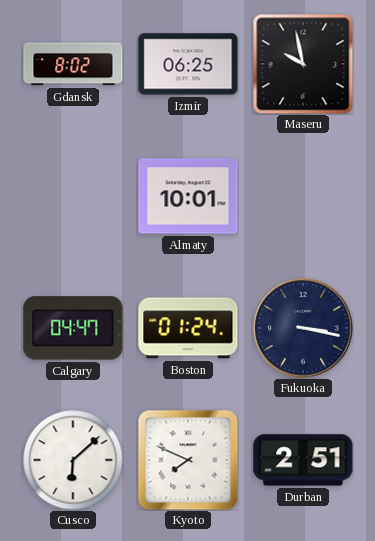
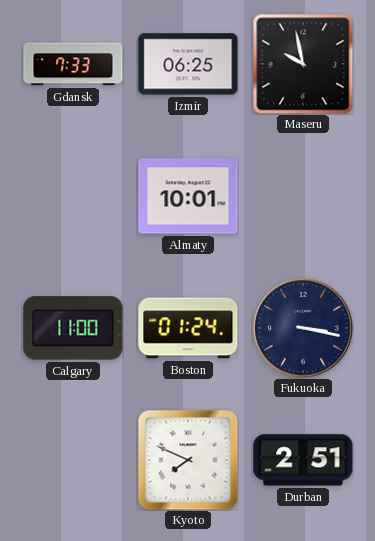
Gdansk: 8:02 -> 7:33
Calgary: 04:47 -> 11:00
Cusco: 6:08 -> none
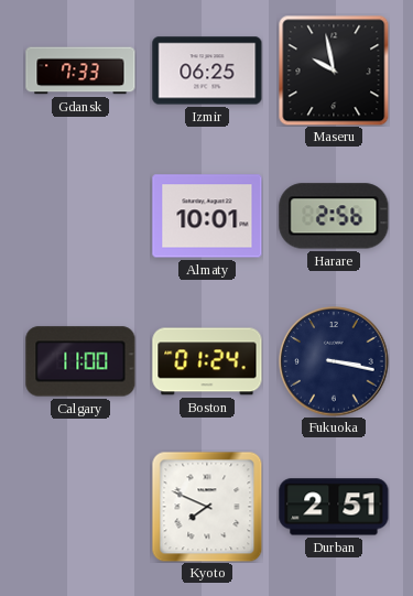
Harare: none -> 2:56
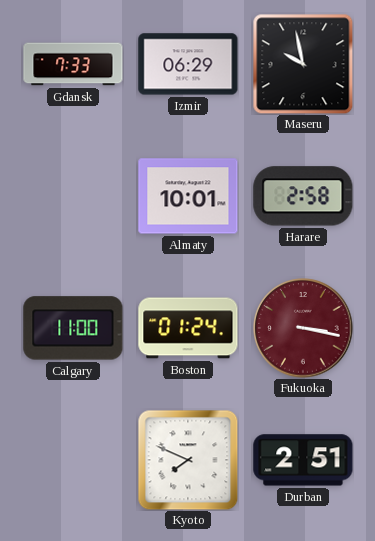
Izmir: 06:25 -> 06:29
Harare: 2:56 -> 2:58
Fukuoka dial: navy -> burgundy
